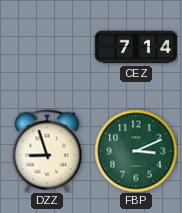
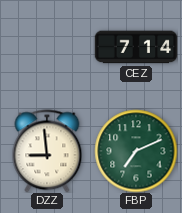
DZZ: 8:57 -> 8:59
FBP: 3:11 -> 7:11
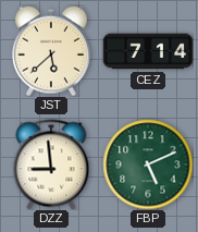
JST: none -> 5:38
FBP: 7:11 -> 5:11
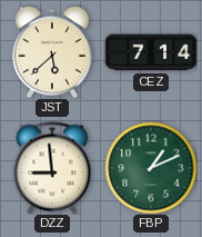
FBP: 5:11 -> 1:11
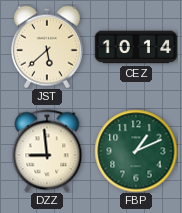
CEZ: 7:14 -> 10:14
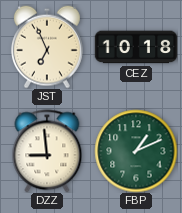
JST: 5:38 -> 6:56
CEZ: 10:14 -> 10:18
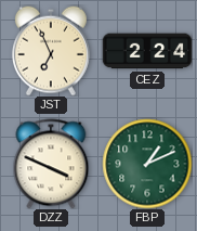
CEZ: 10:18 -> 2:24
DZZ: 8:59 -> 3:49
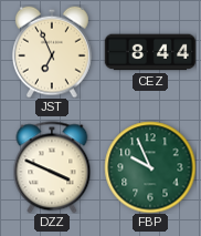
CEZ: 2:24 -> 8:44
FBP: 1:11 -> 9:56
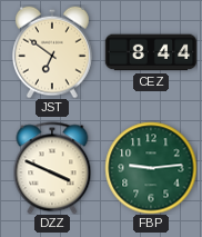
JST: 6:56 -> 6:51
FBP: 9:56 -> 9:14
